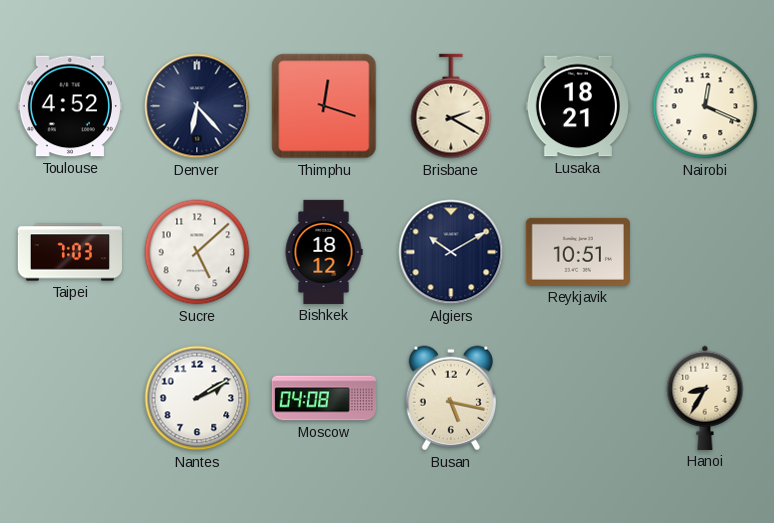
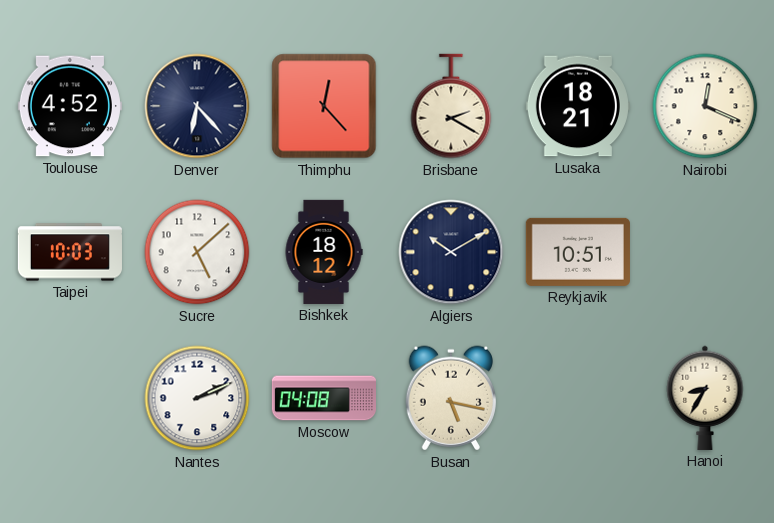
Thimphu: 12:18 -> 12:23
Taipei: 7:03 -> 10:03
Nantes: 2:10 -> 2:11
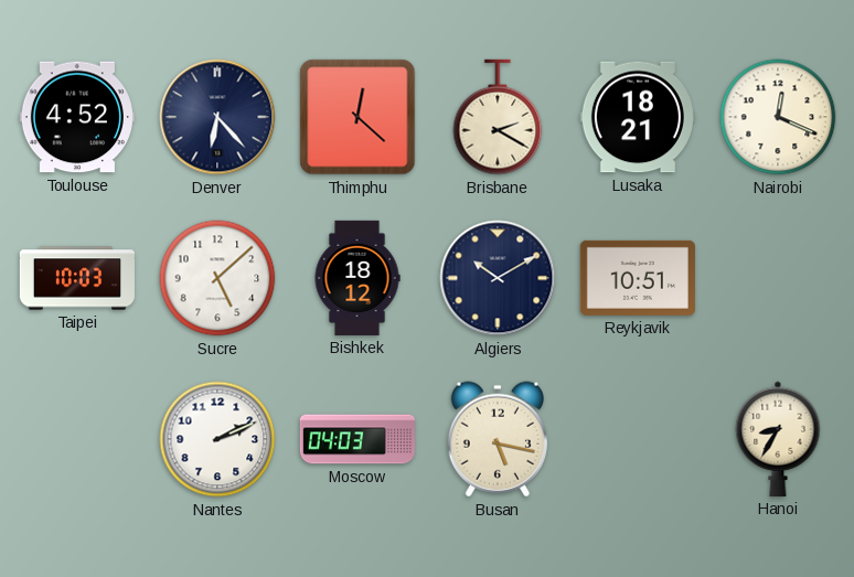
Thimphu: 12:23 -> 12:22
Moscow: 04:08 -> 04:03
